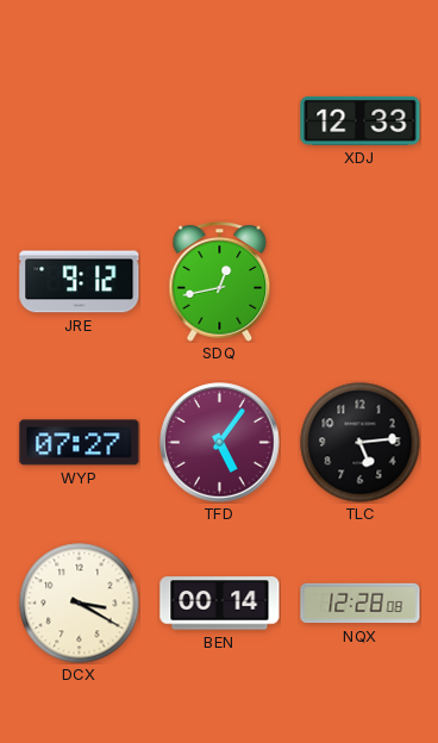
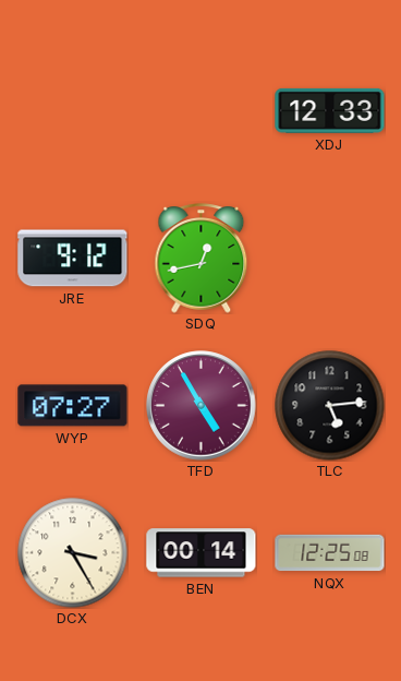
TFD: 5:06 -> 4:55
DCX: 3:20 -> 3:25
NQX: 12:28 -> 12:25
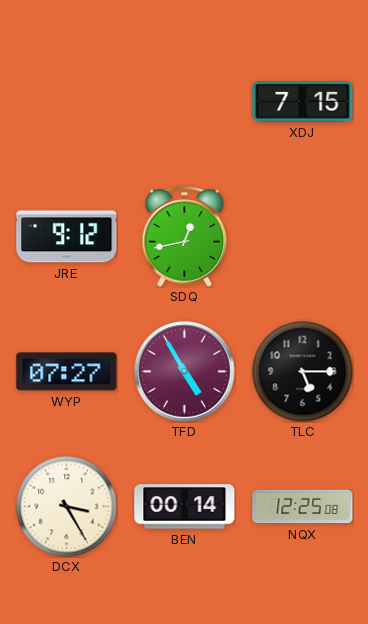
XDJ: 12:33 -> 7:15
TLC: 5:14 -> 5:15
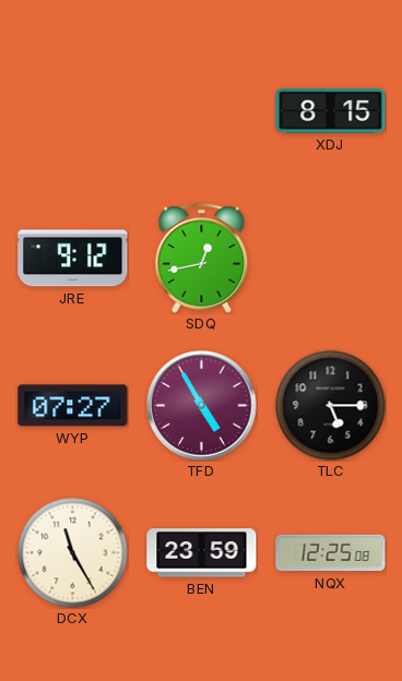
XDJ: 7:15 -> 8:15
DCX: 3:25 -> 11:25
BEN: 00:14 -> 23:59
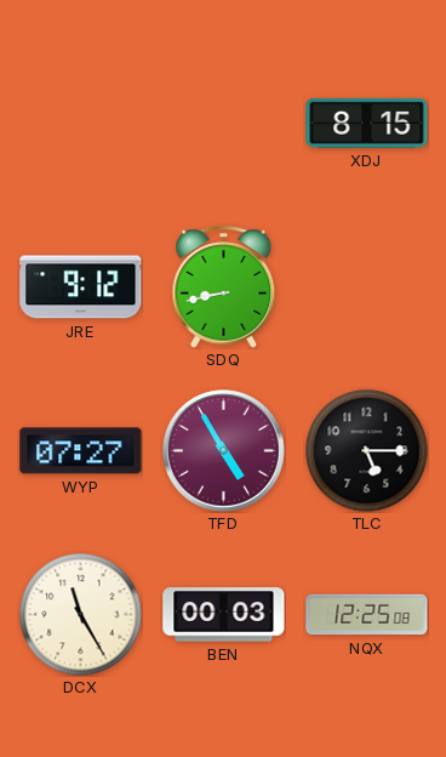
SDQ: 12:43 -> 8:43
BEN: 23:59 -> 00:03
